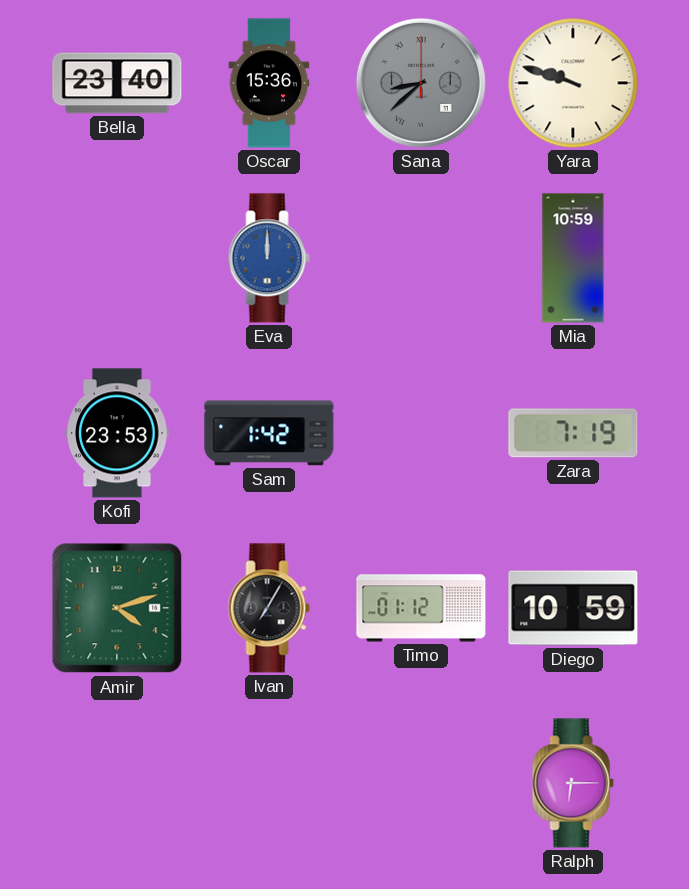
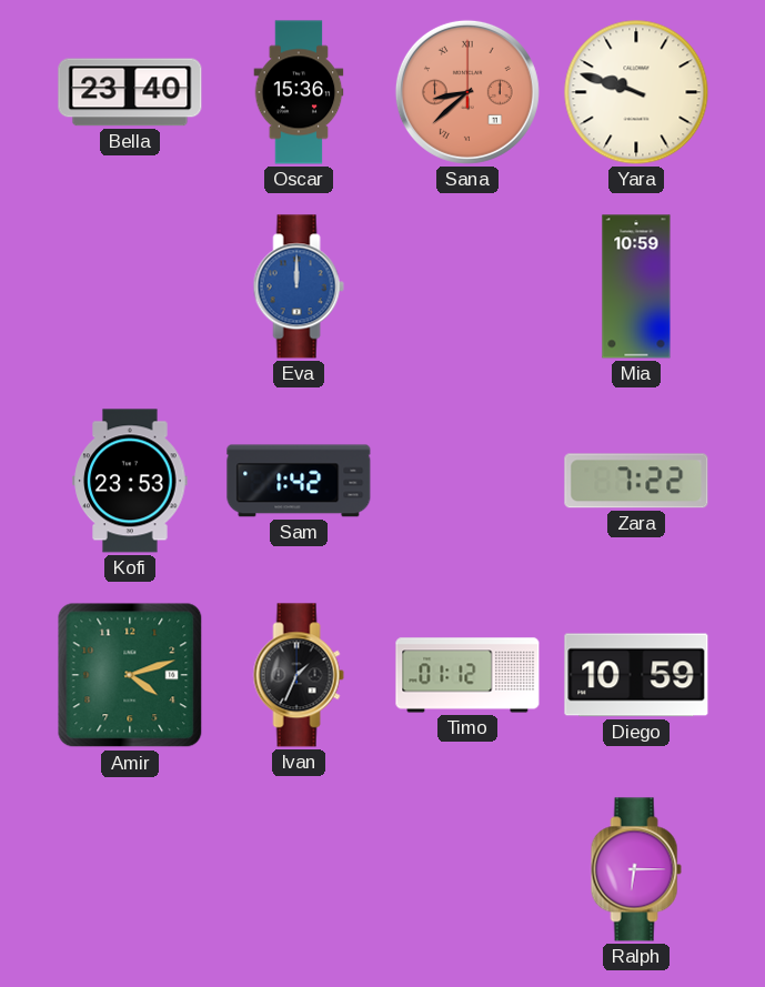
Sana dial: grey -> salmon
Zara: 7:19 -> 7:22
Ivan: 7:05 -> 1:34
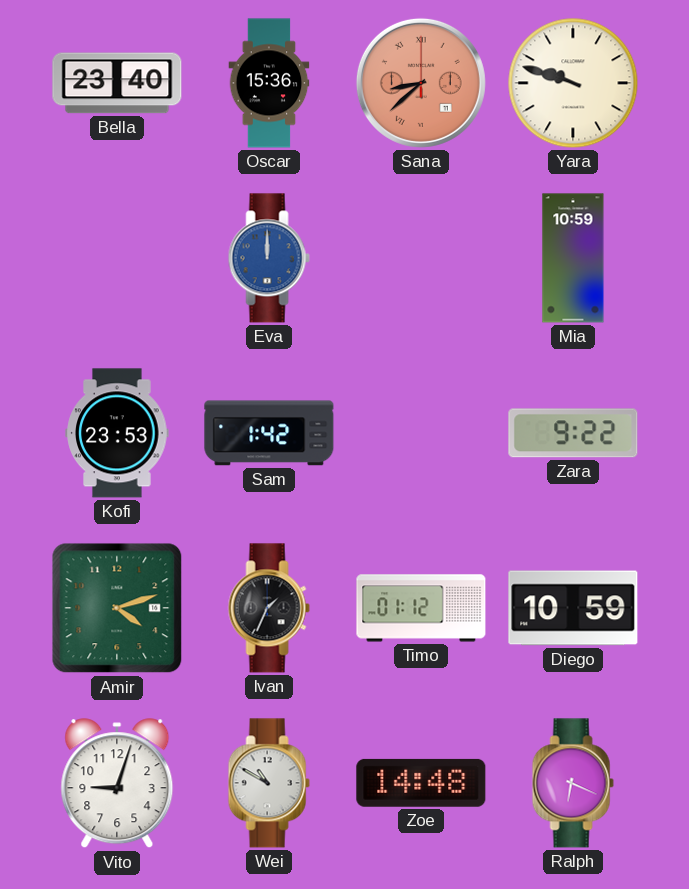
Zara: 7:22 -> 9:22
Vito: none -> 9:03
Wei: none -> 10:50
Zoe: none -> 14:48
Ralph: 6:15 -> 6:19
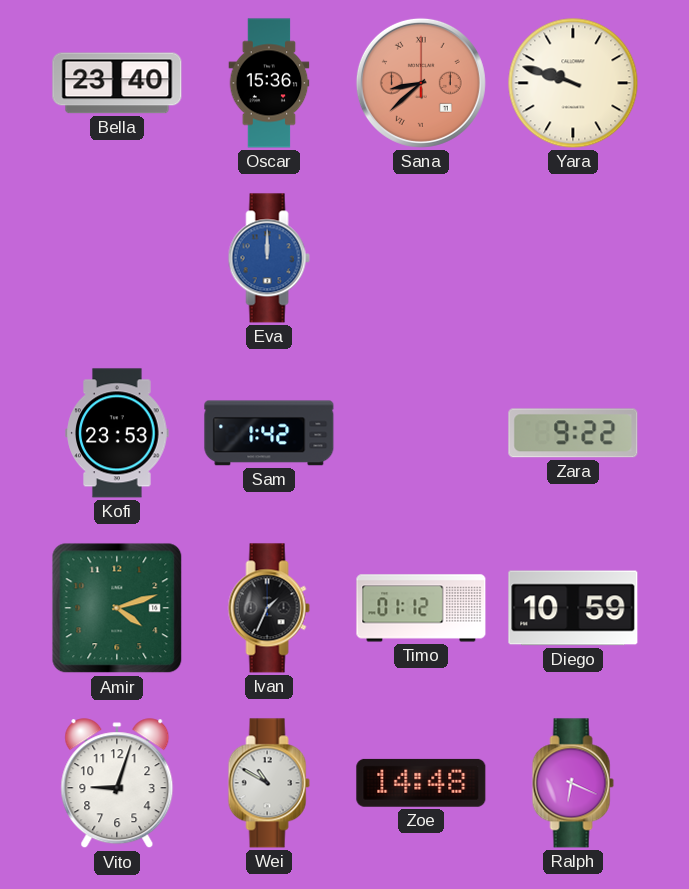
Mia: 10:59 -> none
